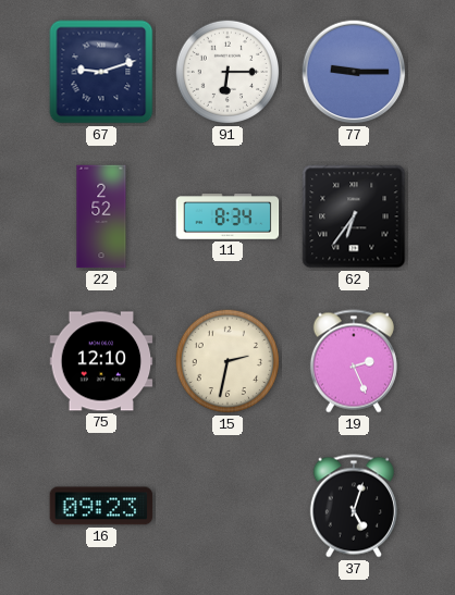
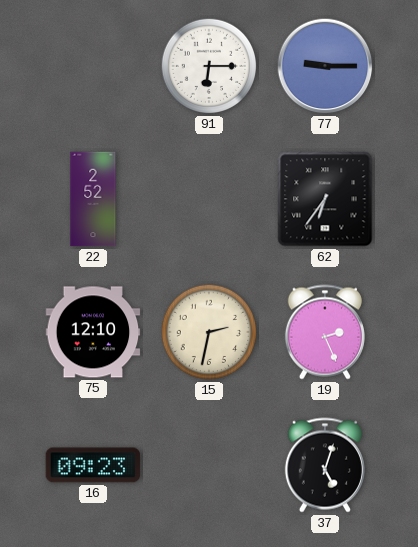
67: 9:12 -> none
11: 8:34 -> none
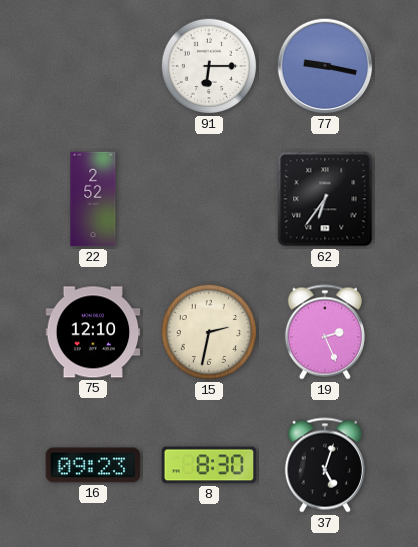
77: 9:15 -> 9:17
8: none -> 8:30
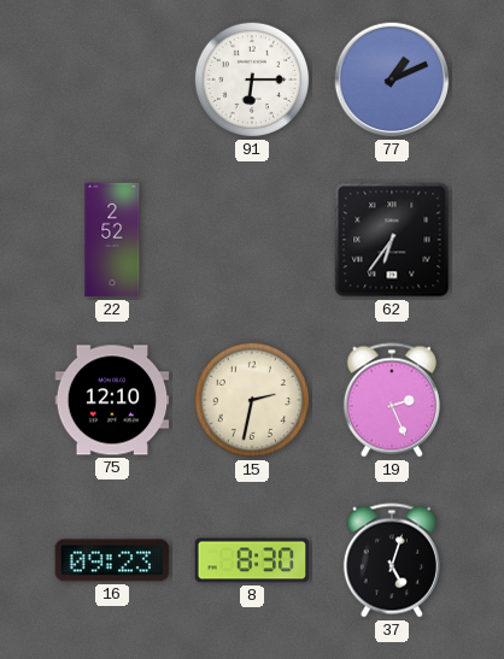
77: 9:17 -> 1:11
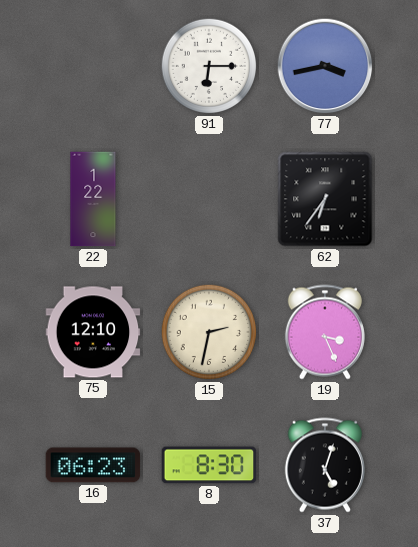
77: 1:11 -> 3:43
22: 2:52 -> 1:22
19: 2:26 -> 3:26
16: 09:23 -> 06:23
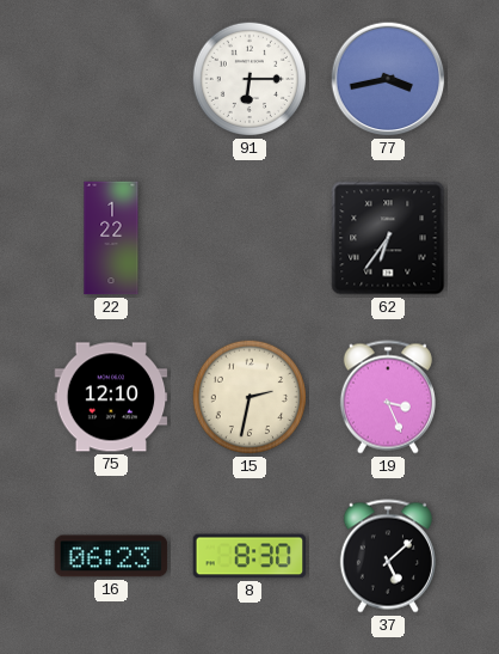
37: 5:03 -> 5:08
